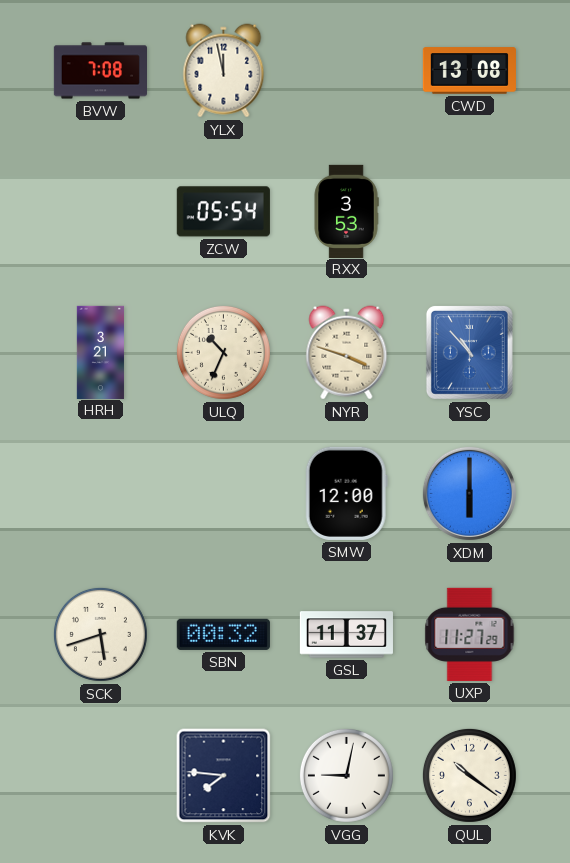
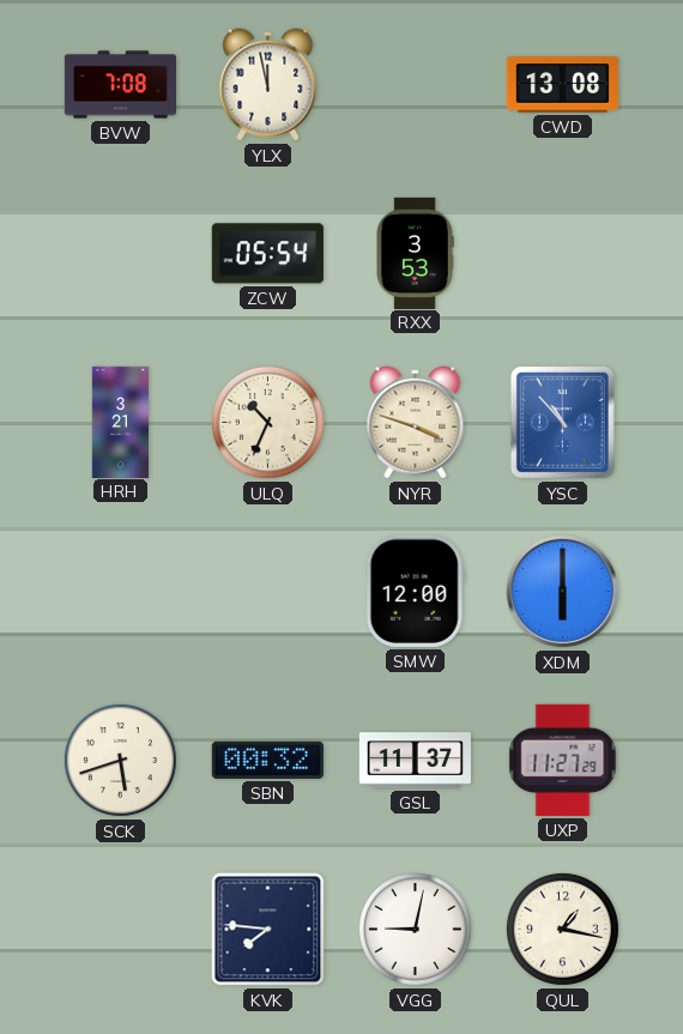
QUL: 10:21 -> 1:17
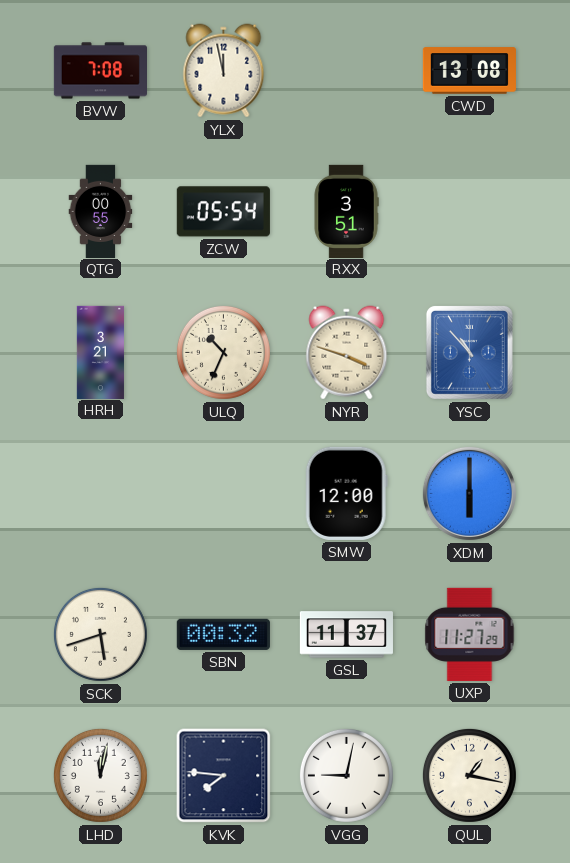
QTG: none -> 00:55
RXX: 3:53 -> 3:51
LHD: none -> 12:02
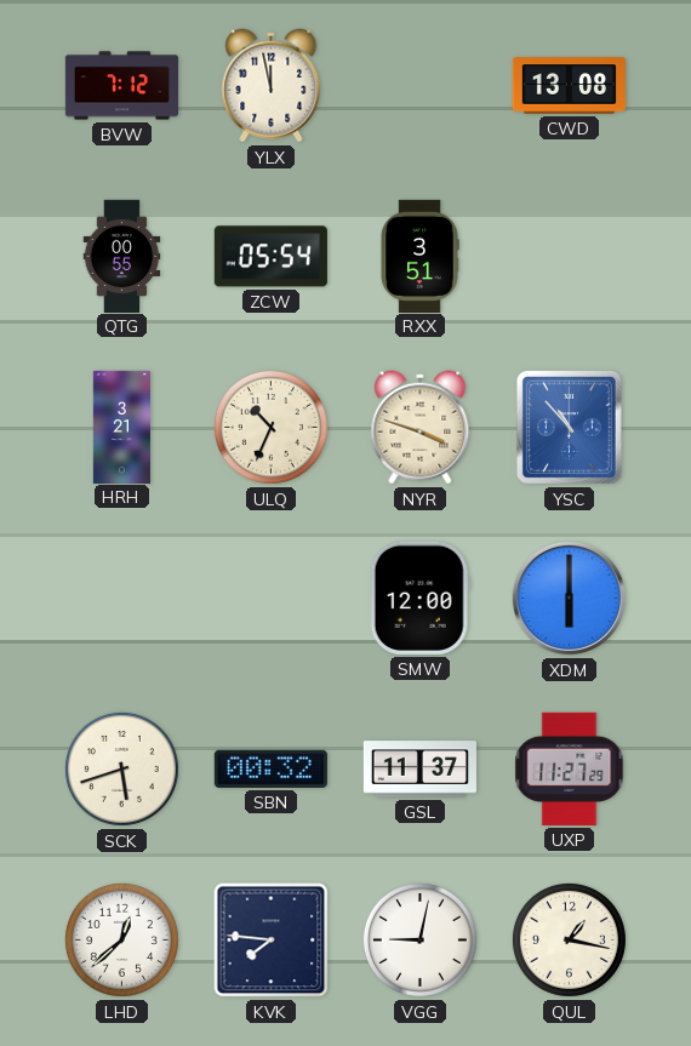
BVW: 7:08 -> 7:12
LHD: 12:02 -> 12:38
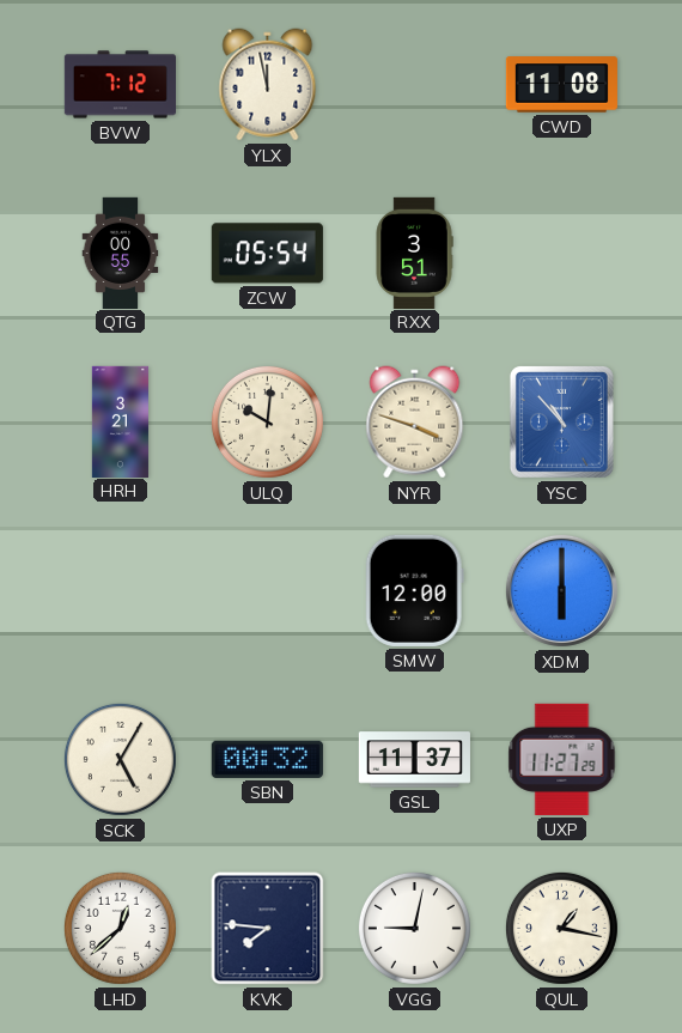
CWD: 13:08 -> 11:08
ULQ: 10:34 -> 10:01
SCK: 5:42 -> 5:05
